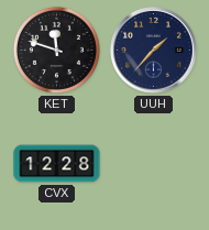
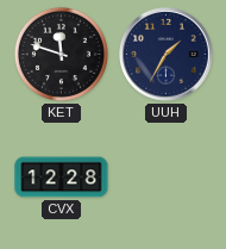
UUH: 1:37 -> 1:35
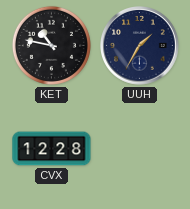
KET: 11:48 -> 10:47
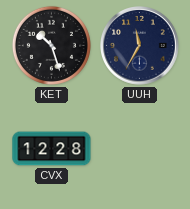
KET: 10:47 -> 10:27
UUH: 1:35 -> 11:35
